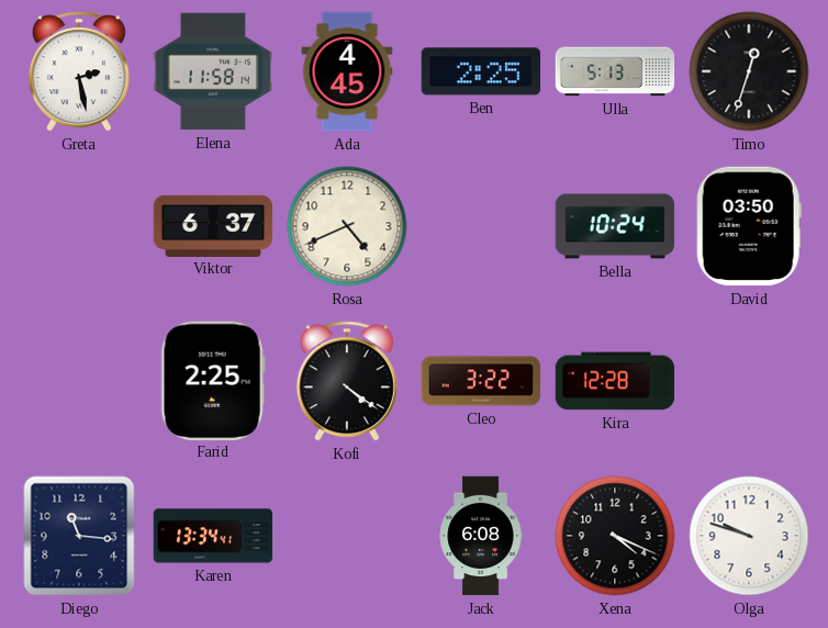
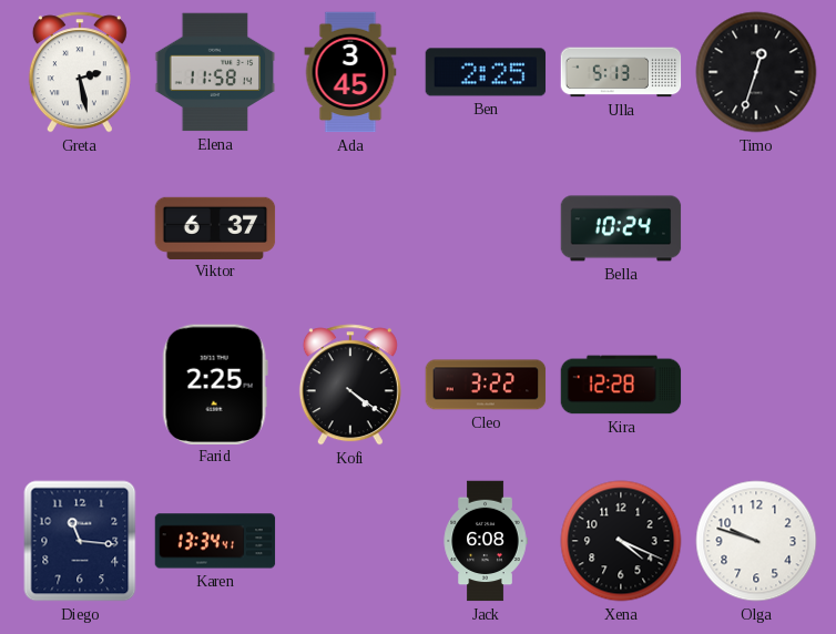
Ada: 4:45 -> 3:45
Rosa: 4:41 -> none
David: 03:50 -> none
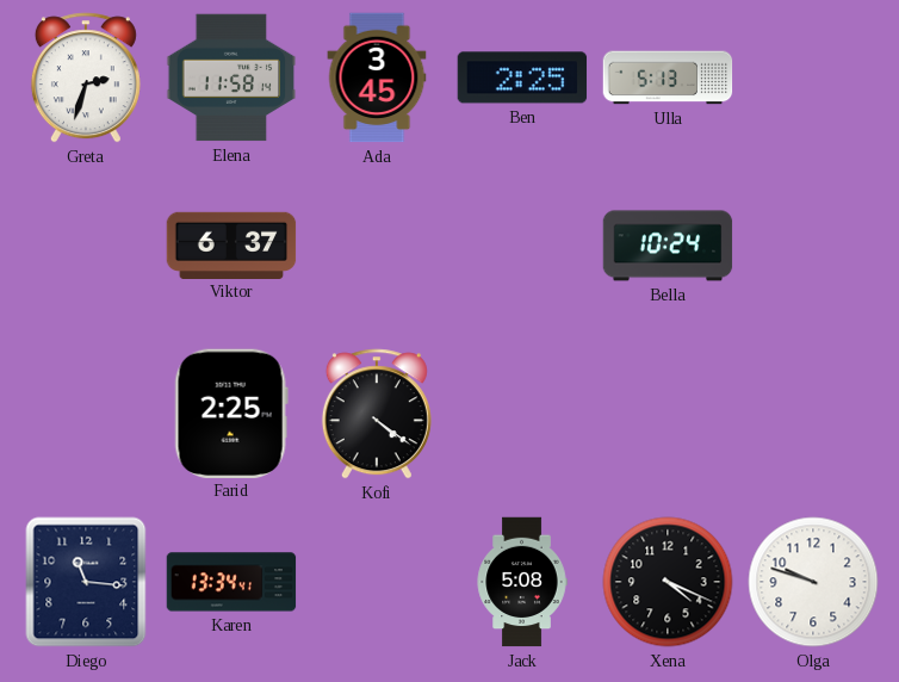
Greta: 2:28 -> 2:33
Timo: 12:33 -> none
Cleo: 3:22 -> none
Kira: 12:28 -> none
Jack: 6:08 -> 5:08
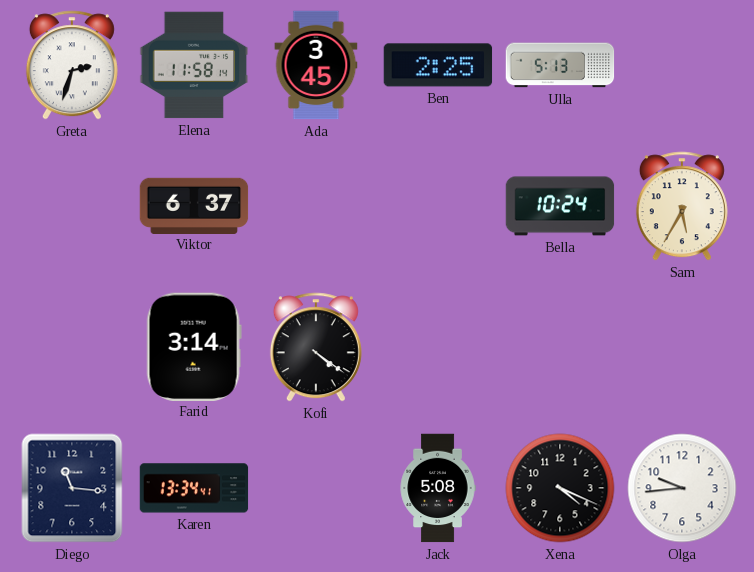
Sam: none -> 5:35
Farid: 2:25 -> 3:14
Olga: 9:48 -> 9:44
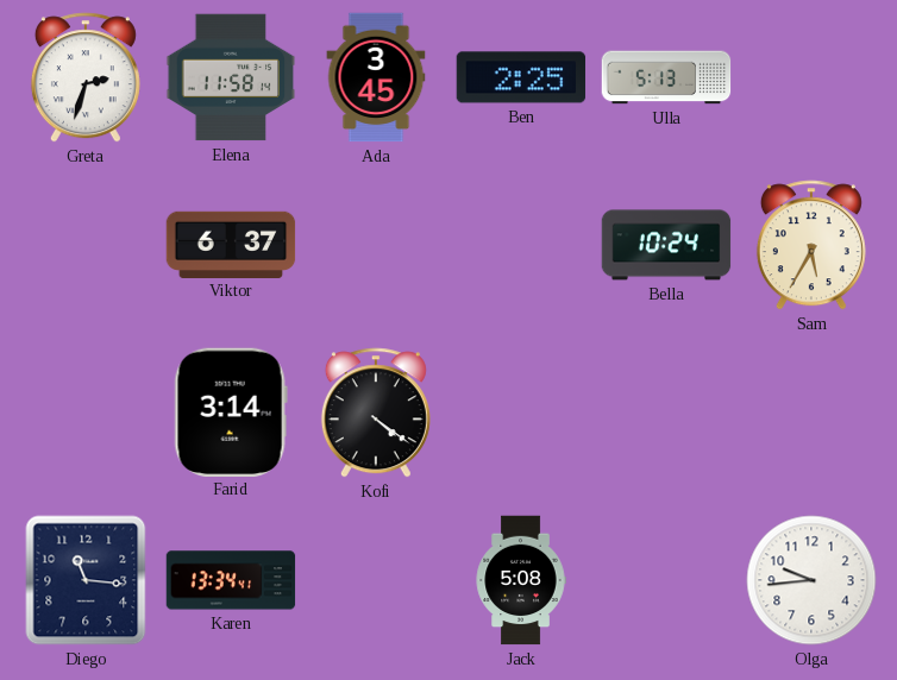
Xena: 4:19 -> none
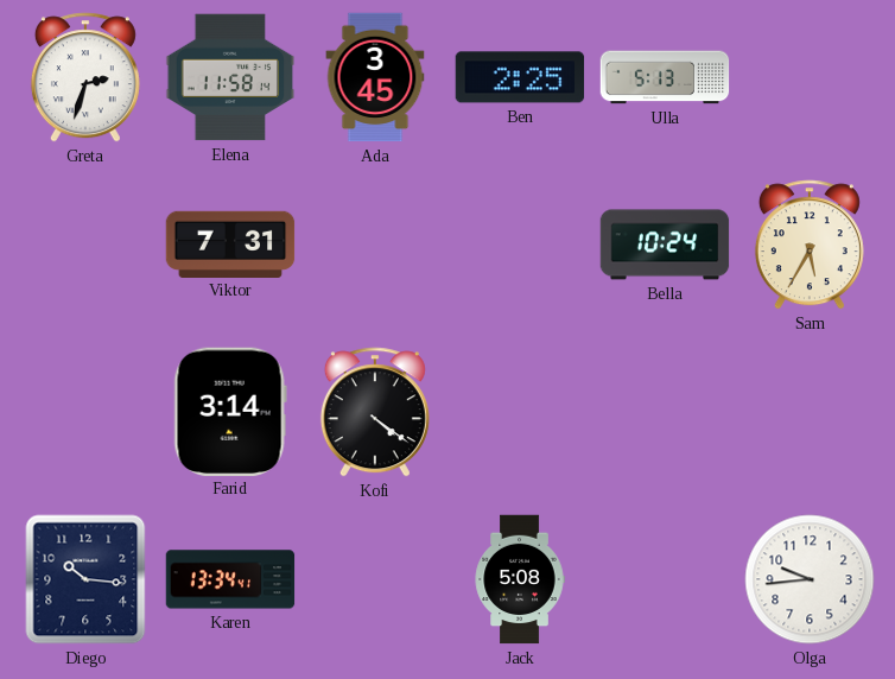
Viktor: 6:37 -> 7:31
Diego: 11:16 -> 10:16
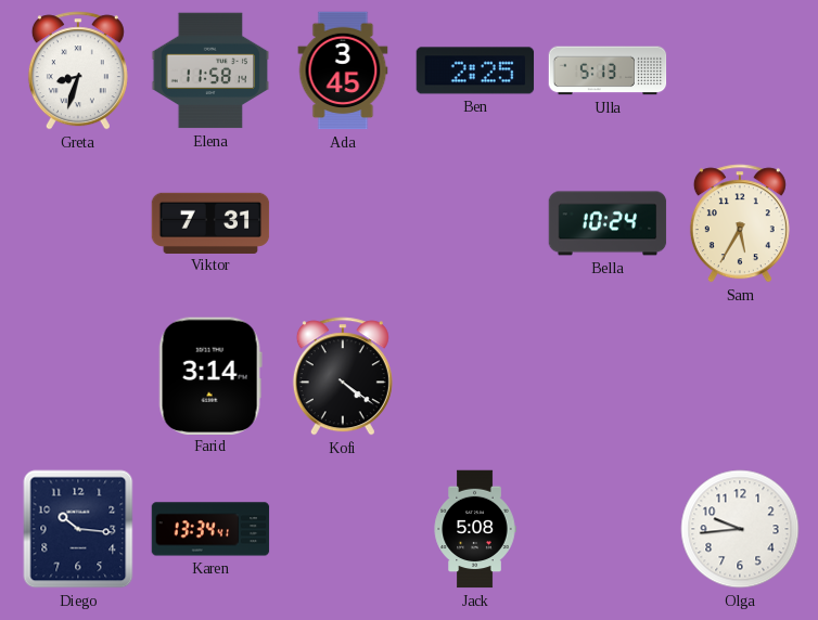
Greta: 2:33 -> 8:33
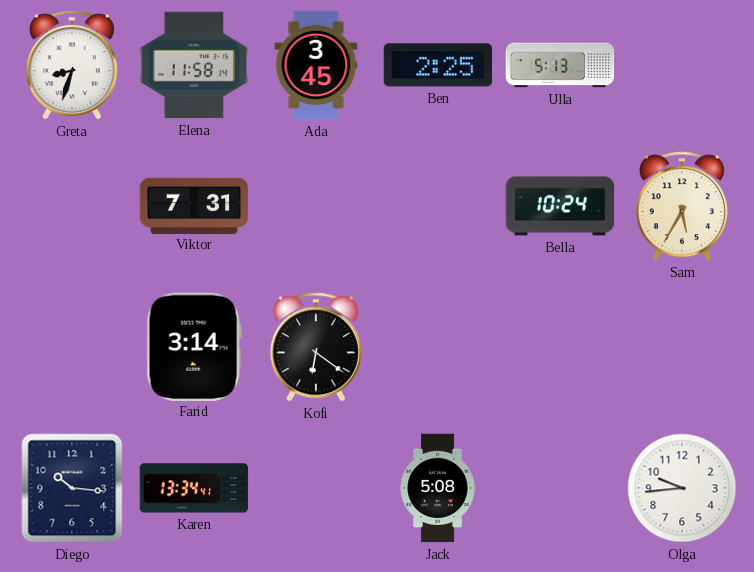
Kofi: 4:21 -> 6:21
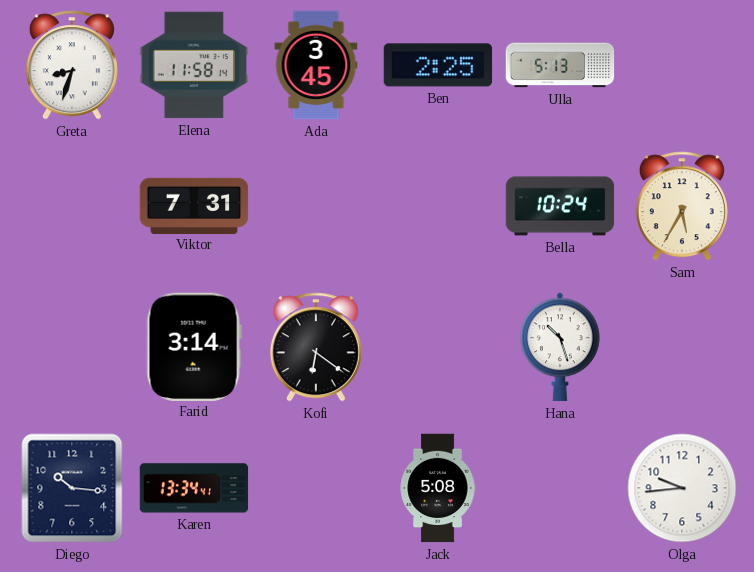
Hana: none -> 10:27
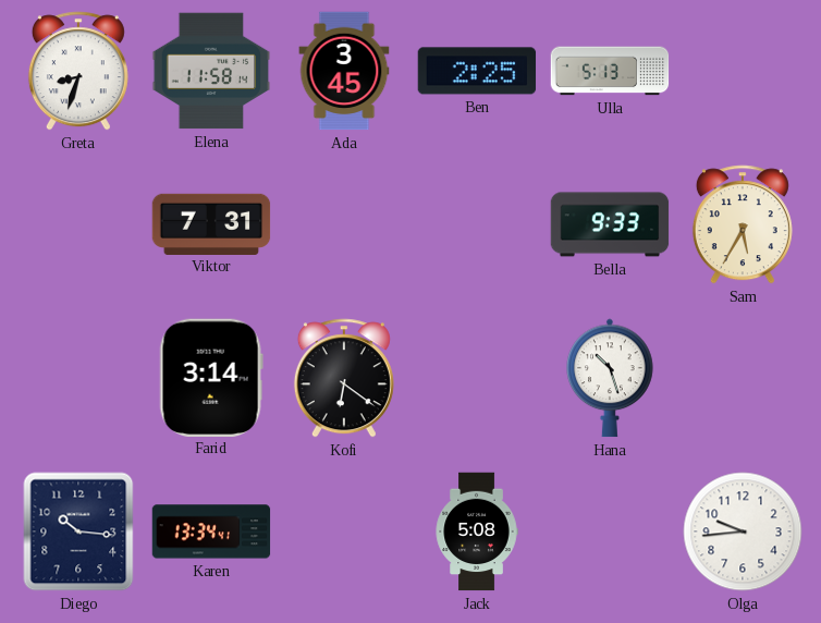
Bella: 10:24 -> 9:33
